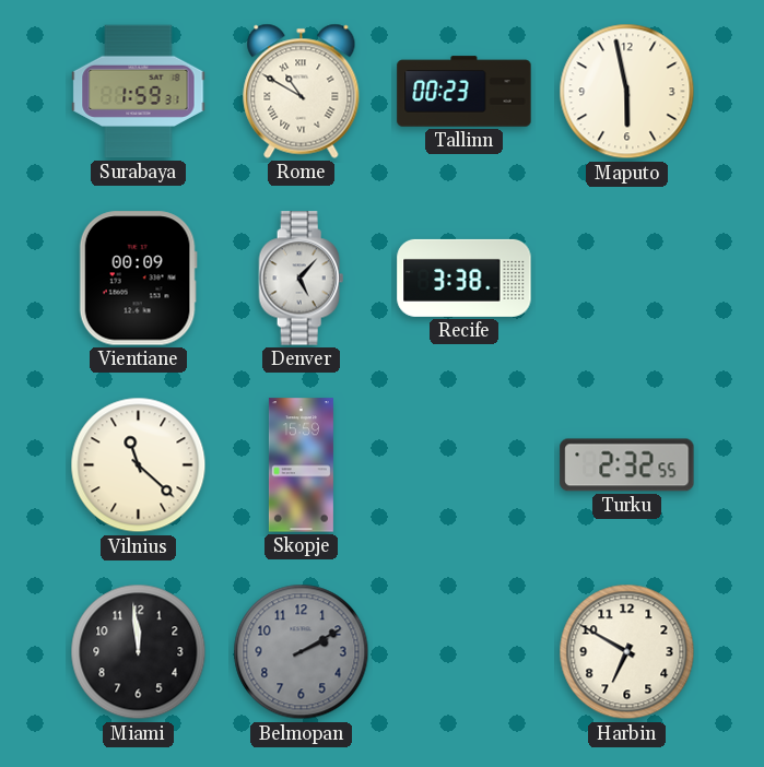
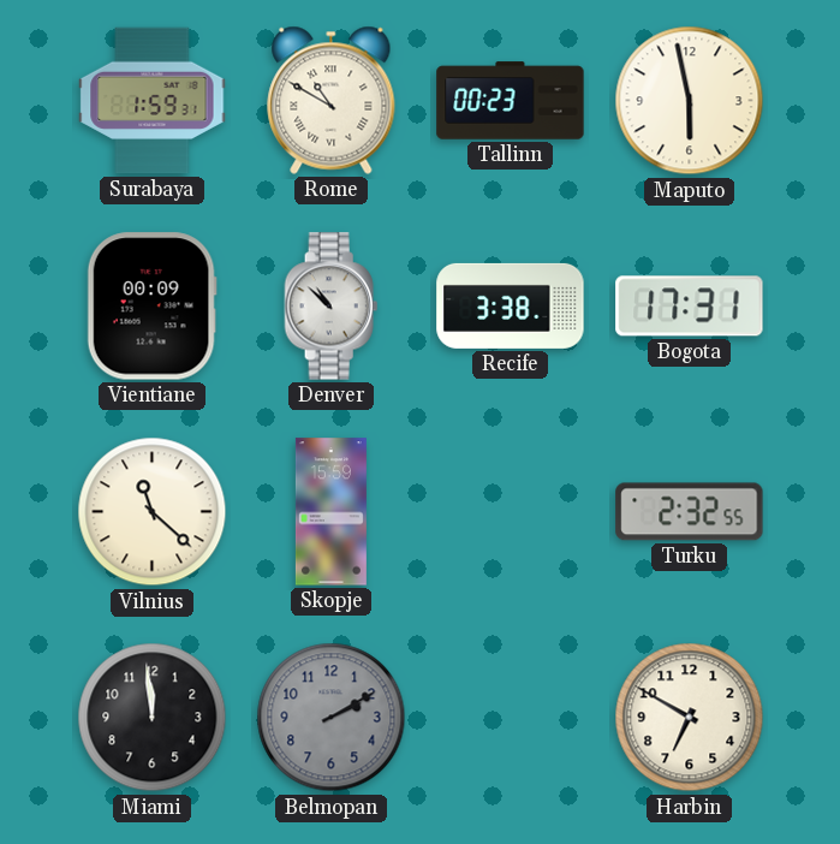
Denver: 5:07 -> 10:52
Bogota: none -> 17:31
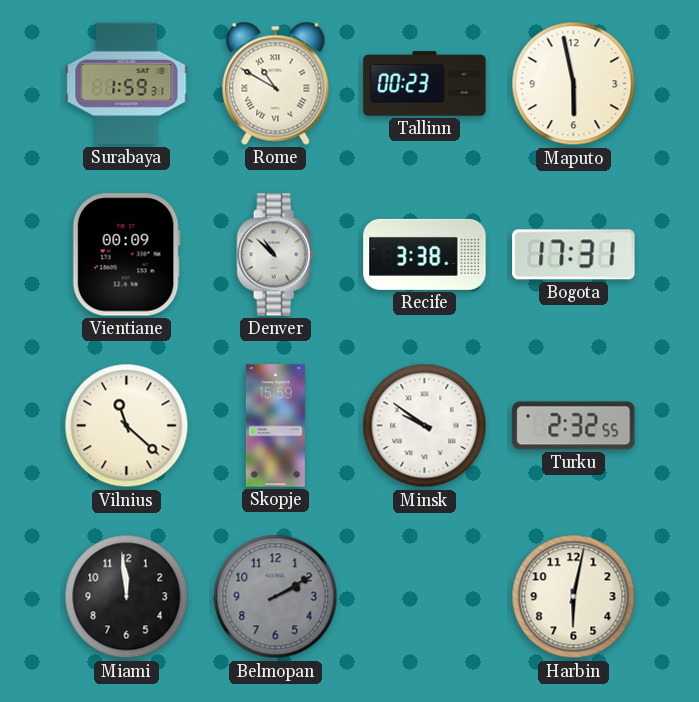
Minsk: none -> 9:51
Harbin: 6:50 -> 6:02
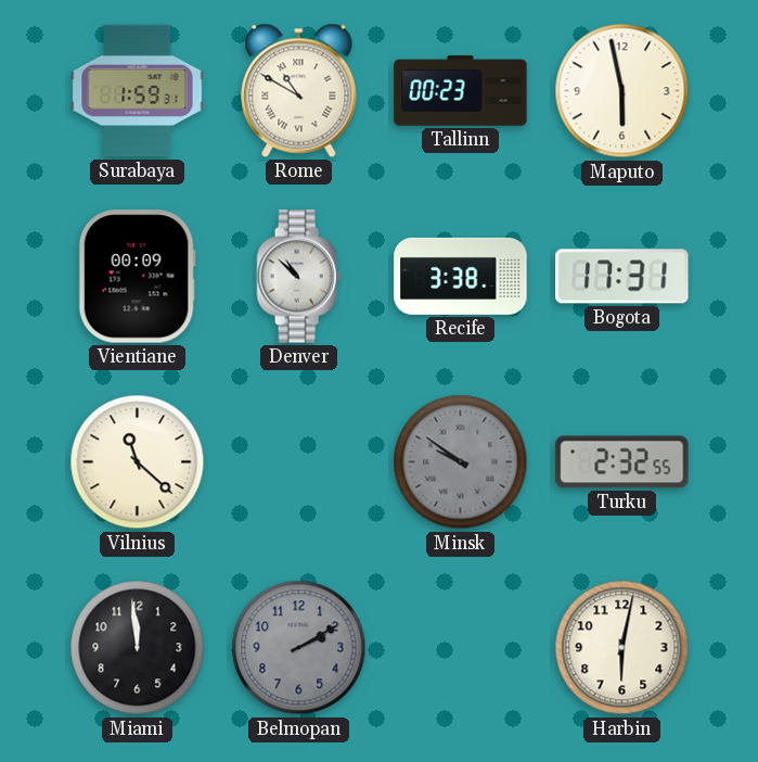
Skopje: 15:59 -> none
Minsk dial: white -> grey
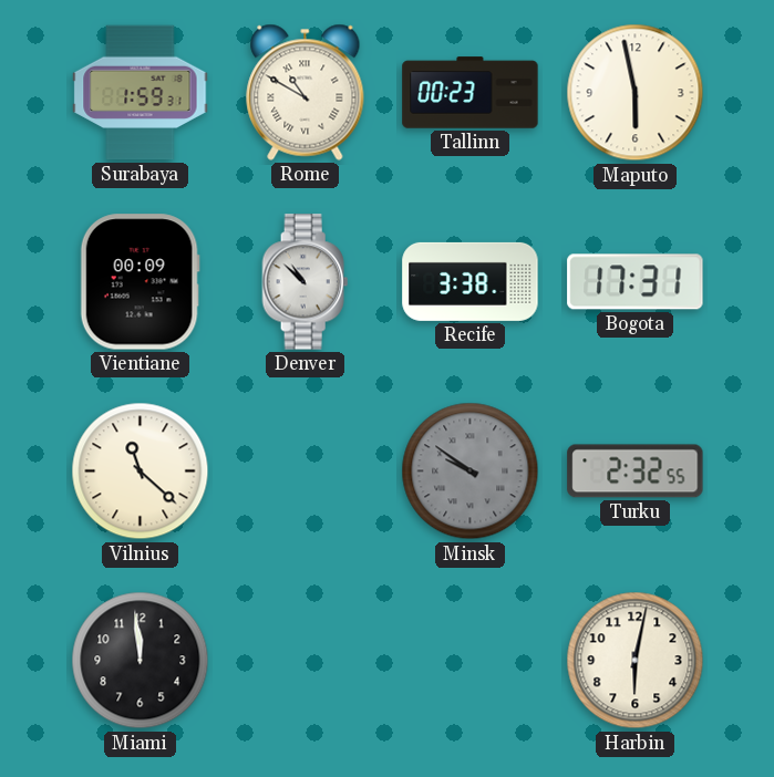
Belmopan: 2:10 -> none
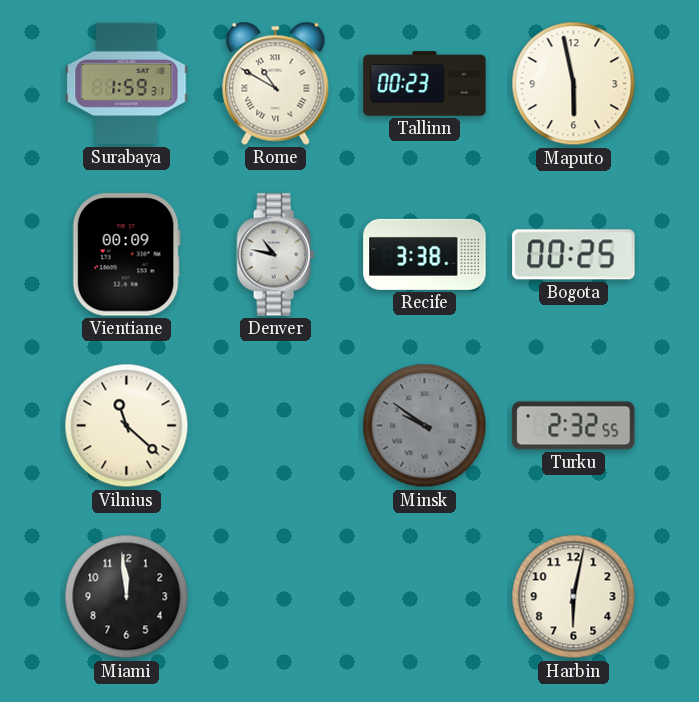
Denver: 10:52 -> 10:47
Bogota: 17:31 -> 00:25
